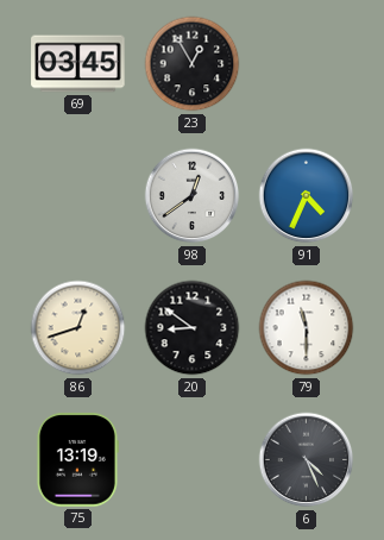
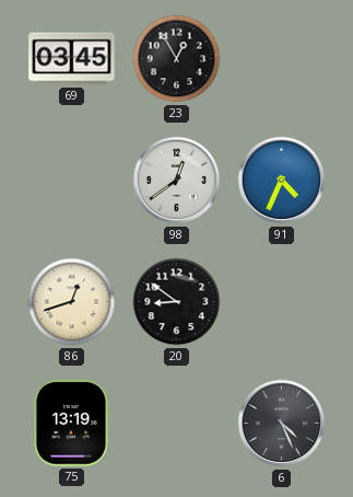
79: 11:30 -> none
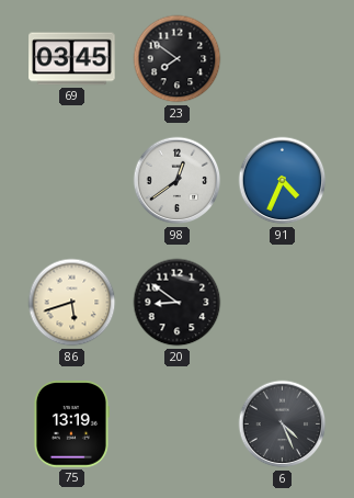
23: 12:55 -> 7:51
86: 12:42 -> 5:42
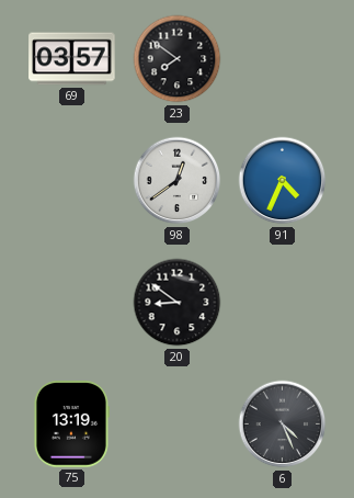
69: 03:45 -> 03:57
86: 5:42 -> none
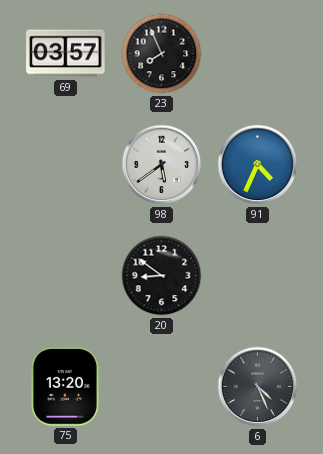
23: 7:51 -> 7:56
98: 12:39 -> 5:39
75: 13:19 -> 13:20
